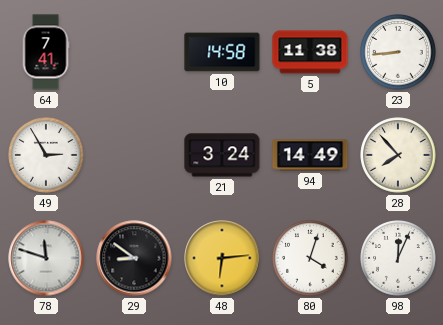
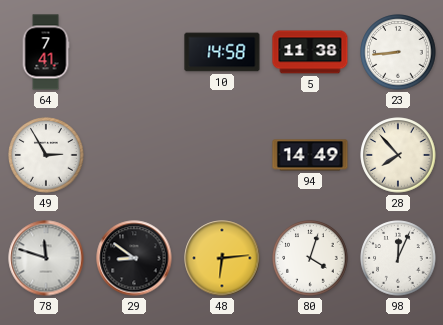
21: 3:24 -> none
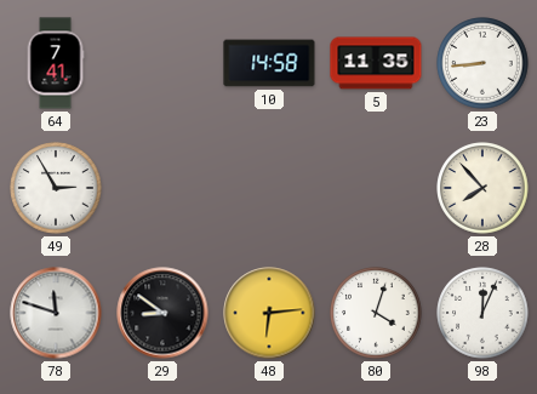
5: 11:38 -> 11:35
94: 14:49 -> none
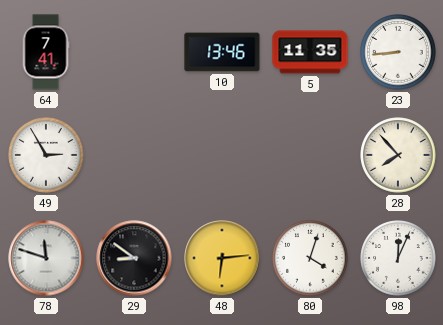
10: 14:58 -> 13:46
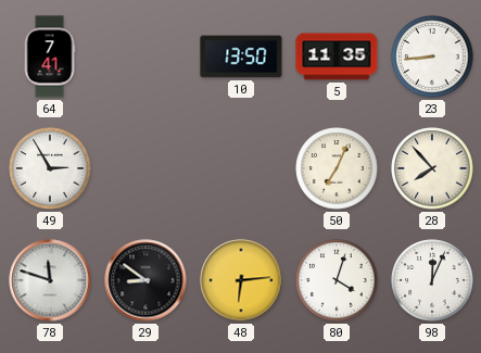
10: 13:46 -> 13:50
50: none -> 7:04
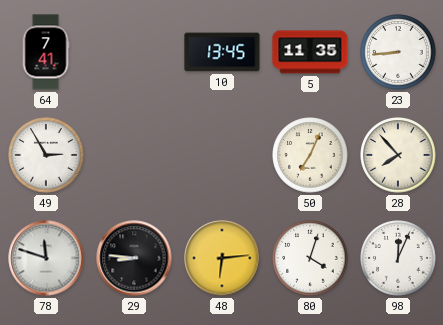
10: 13:50 -> 13:45
29: 8:51 -> 8:46
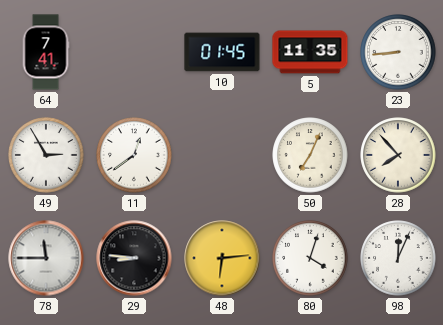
10: 13:45 -> 01:45
11: none -> 12:39
78: 11:48 -> 11:45
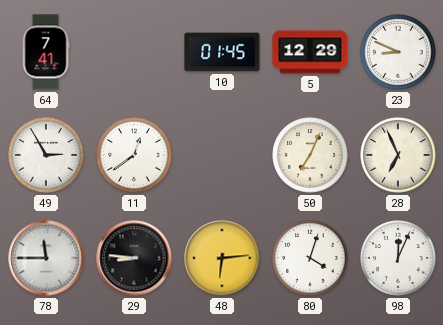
5: 11:35 -> 12:29
23: 8:44 -> 8:49
28: 7:53 -> 6:56
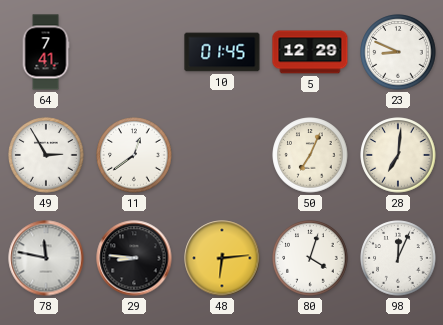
28: 6:56 -> 7:01
78: 11:45 -> 11:47
